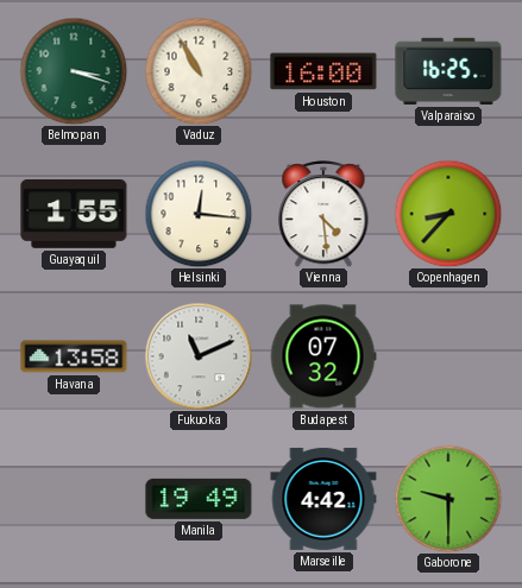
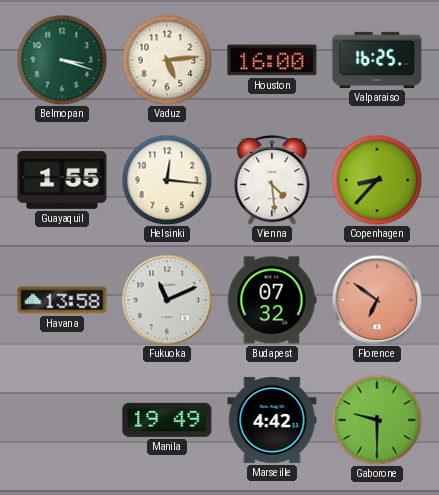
Vaduz: 10:55 -> 5:14
Florence: none -> 6:51
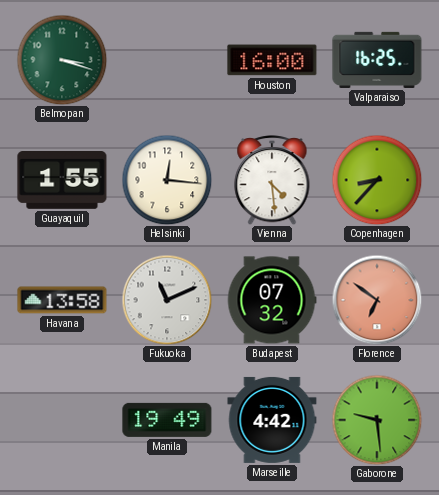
Vaduz: 5:14 -> none
Gaborone: 9:30 -> 9:29
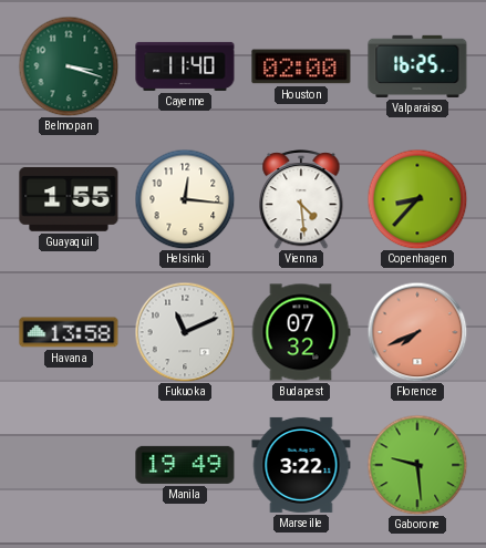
Cayenne: none -> 11:40
Houston: 16:00 -> 02:00
Florence: 6:51 -> 7:41
Marseille: 4:42 -> 3:22
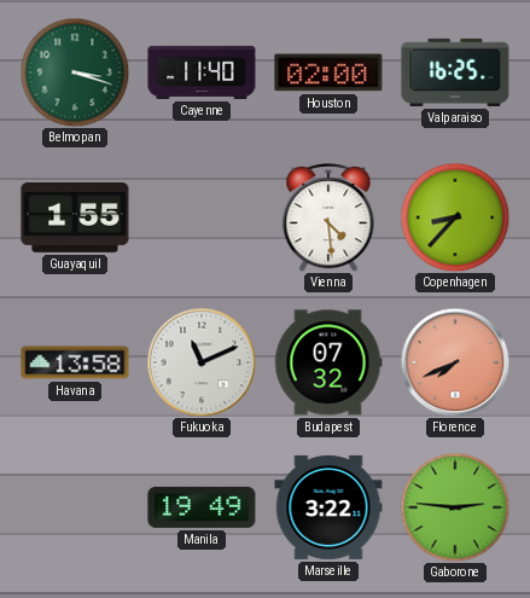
Helsinki: 12:16 -> none
Gaborone: 9:29 -> 2:46
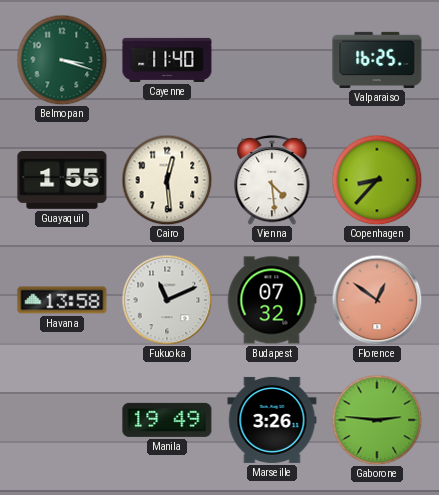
Houston: 02:00 -> none
Cairo: none -> 12:29
Florence: 7:41 -> 12:51
Marseille: 3:22 -> 3:26
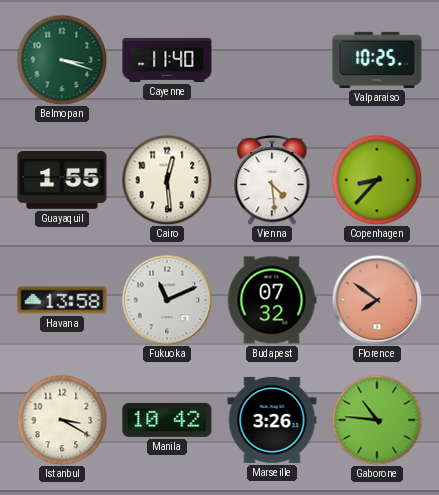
Valparaiso: 16:25 -> 10:25
Florence: 12:51 -> 7:51
Istanbul: none -> 3:20
Manila: 19:49 -> 10:42
Gaborone: 2:46 -> 10:46
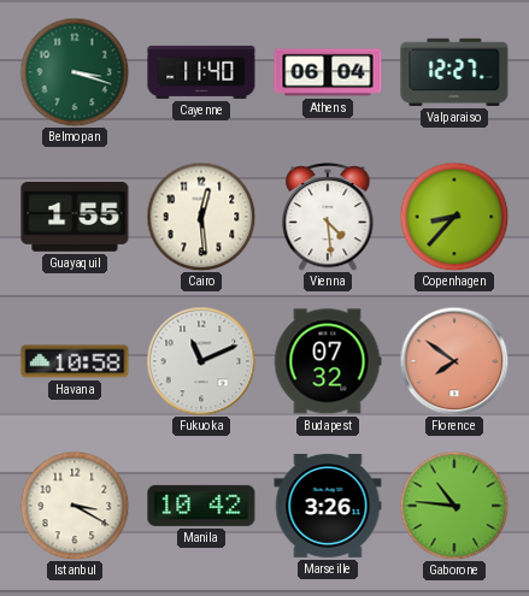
Athens: none -> 06:04
Valparaiso: 10:25 -> 12:27
Havana: 13:58 -> 10:58
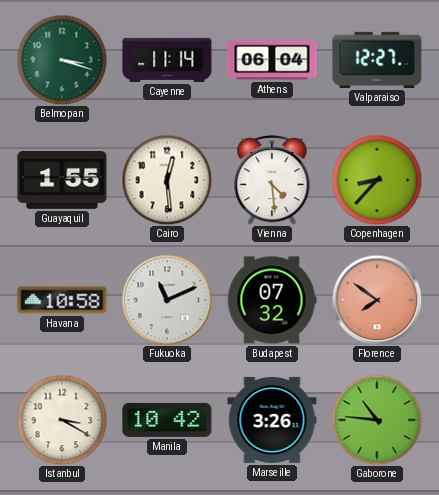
Cayenne: 11:40 -> 11:14
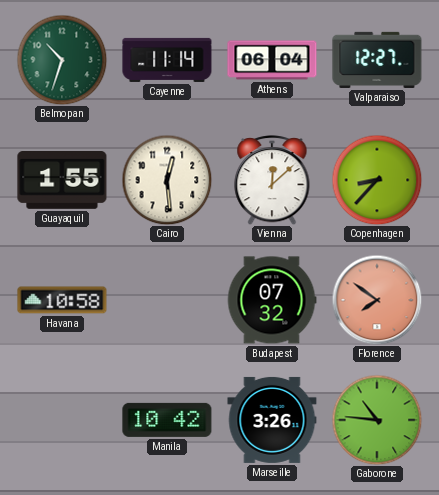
Belmopan: 3:18 -> 10:33
Vienna: 4:29 -> 12:08
Fukuoka: 11:11 -> none
Istanbul: 3:20 -> none
